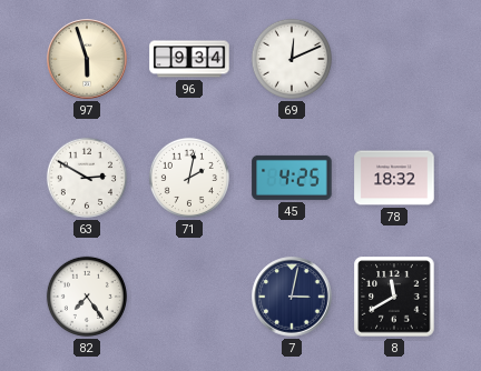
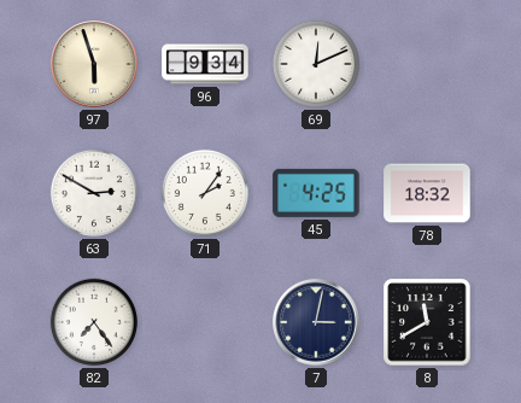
71: 2:02 -> 2:06
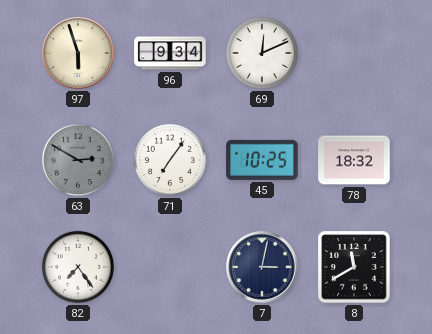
63 dial: white -> grey
71: 2:06 -> 7:06
45: 4:25 -> 10:25
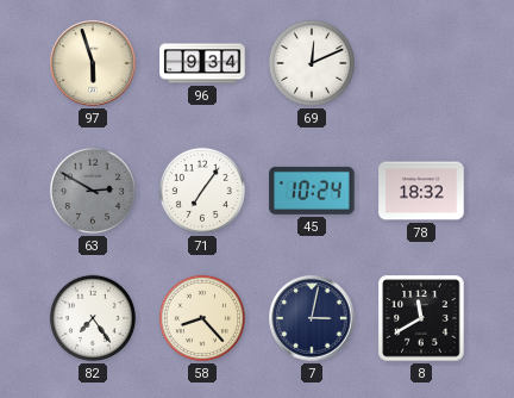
45: 10:25 -> 10:24
58: none -> 8:23
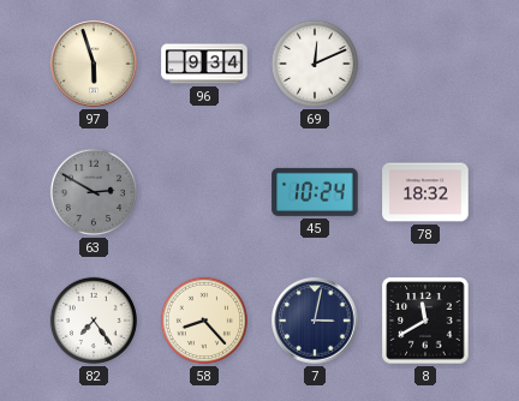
71: 7:06 -> none
